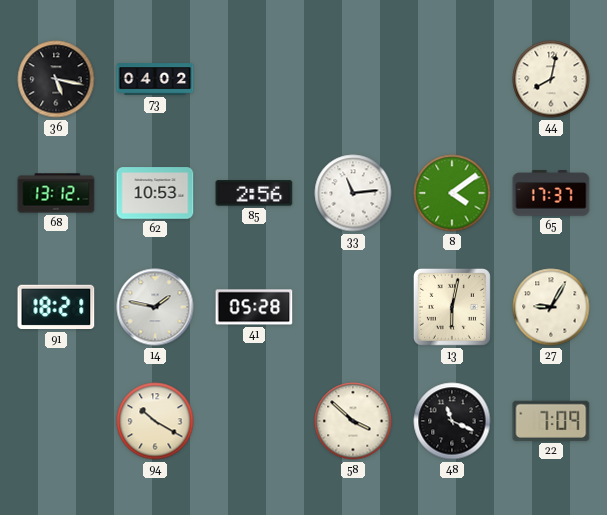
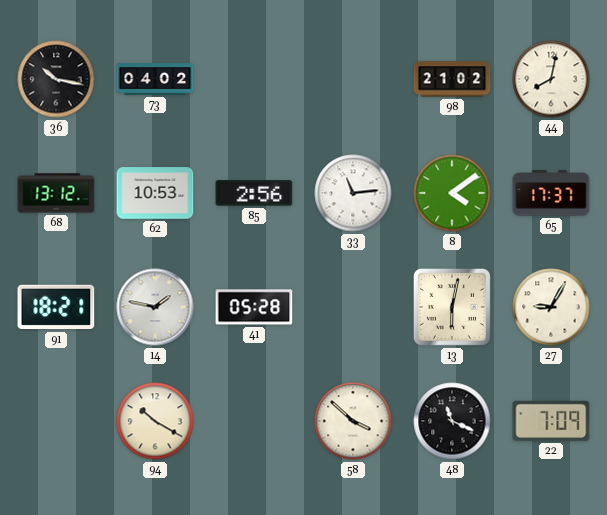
36: 5:17 -> 10:17
98: none -> 21:02
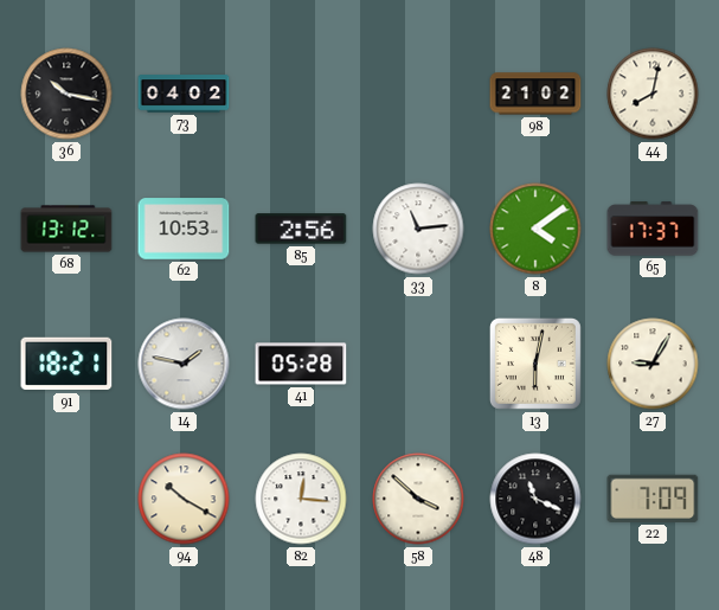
82: none -> 12:16
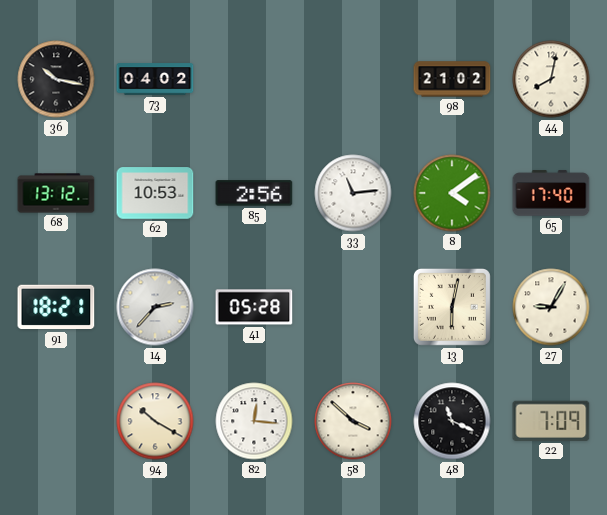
65: 17:37 -> 17:40
14: 1:47 -> 2:37
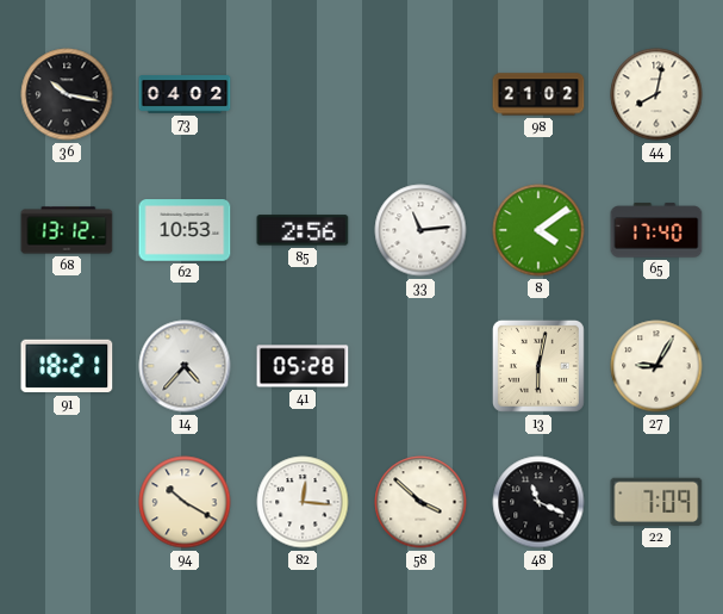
14: 2:37 -> 4:37
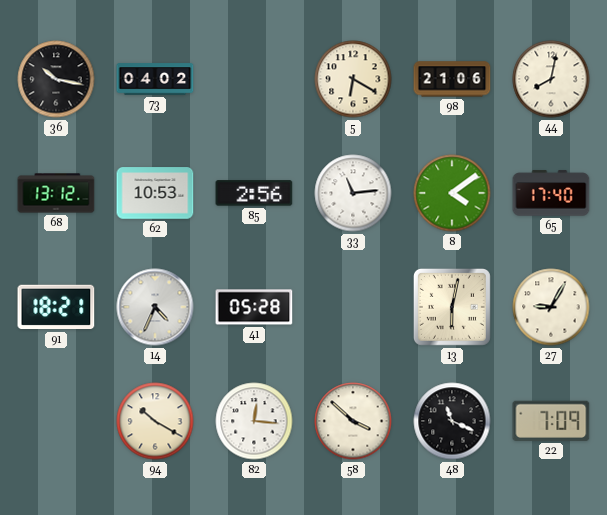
5: none -> 6:20
98: 21:02 -> 21:06
14: 4:37 -> 4:34
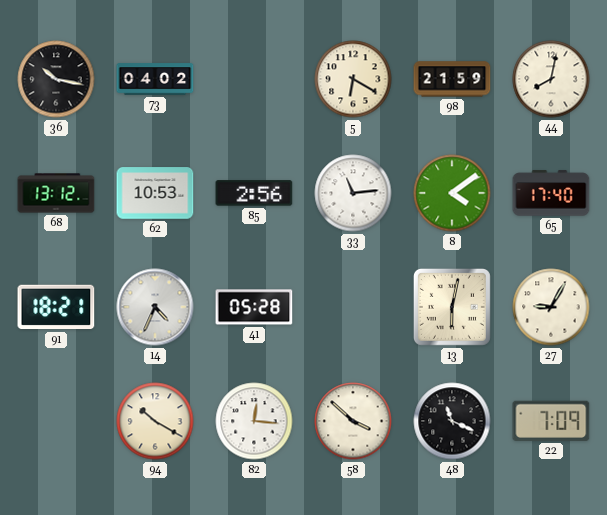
98: 21:06 -> 21:59
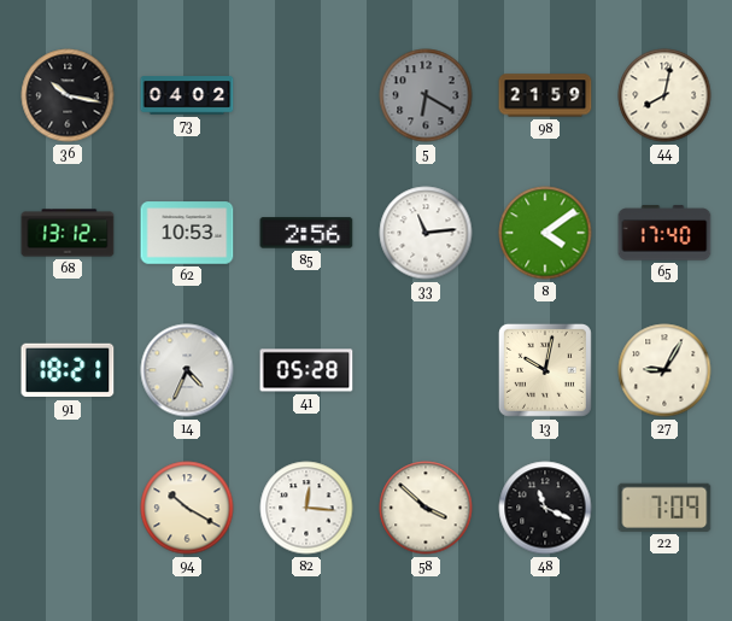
5 dial: cream -> grey
13: 6:02 -> 10:02
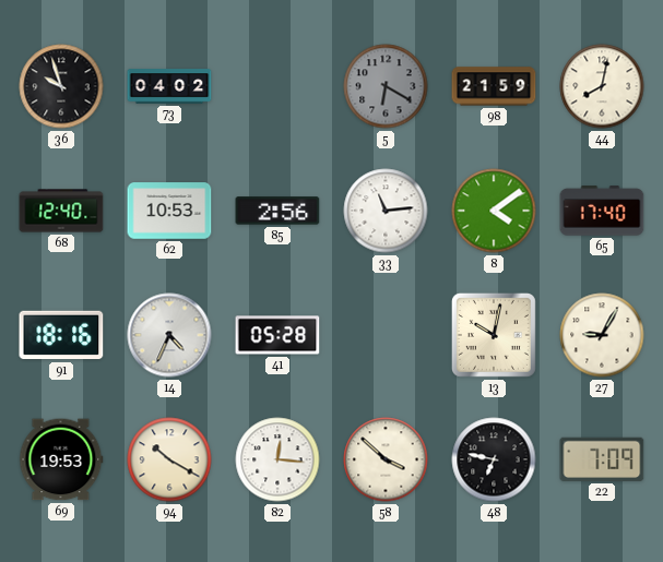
36: 10:17 -> 9:57
68: 13:12 -> 12:40
91: 18:21 -> 18:16
69: none -> 19:53
48: 11:19 -> 6:47
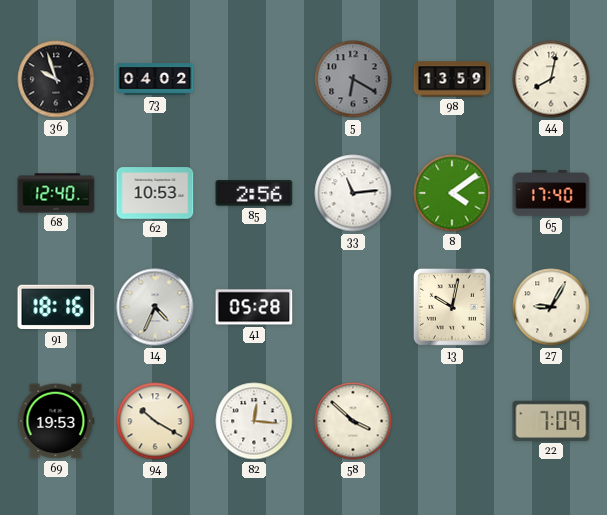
98: 21:59 -> 13:59
48: 6:47 -> none
